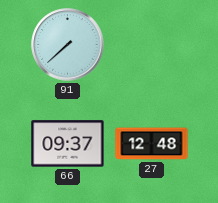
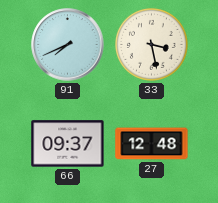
91: 7:38 -> 7:41
33: none -> 3:28
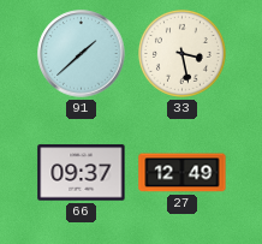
91: 7:41 -> 1:38
27: 12:48 -> 12:49
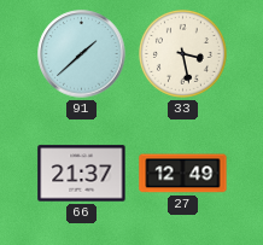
66: 09:37 -> 21:37
